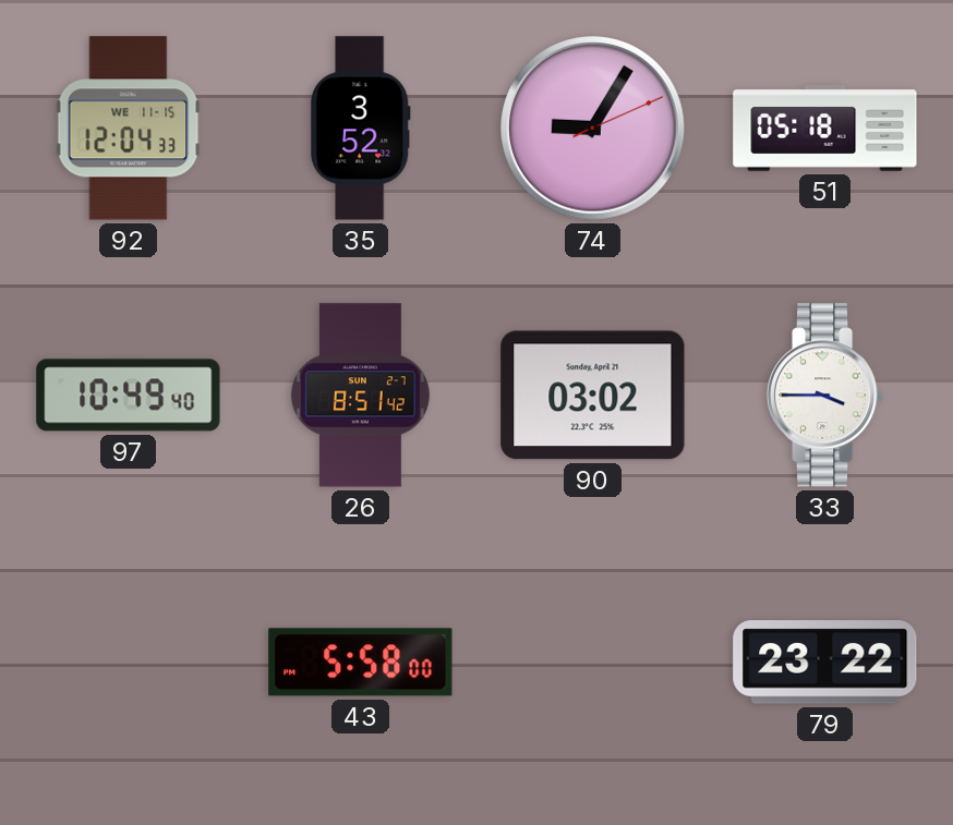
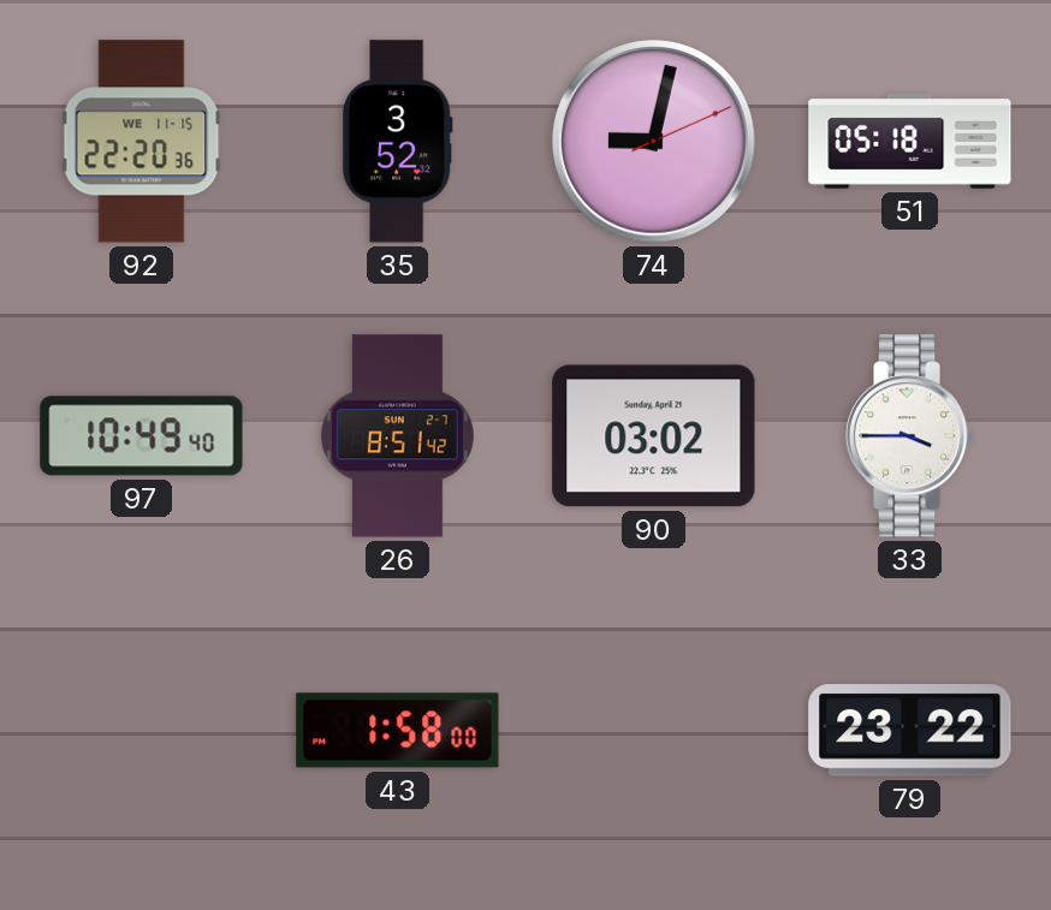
92: 12:04 -> 22:20
74: 9:05 -> 9:02
43: 5:58 -> 1:58
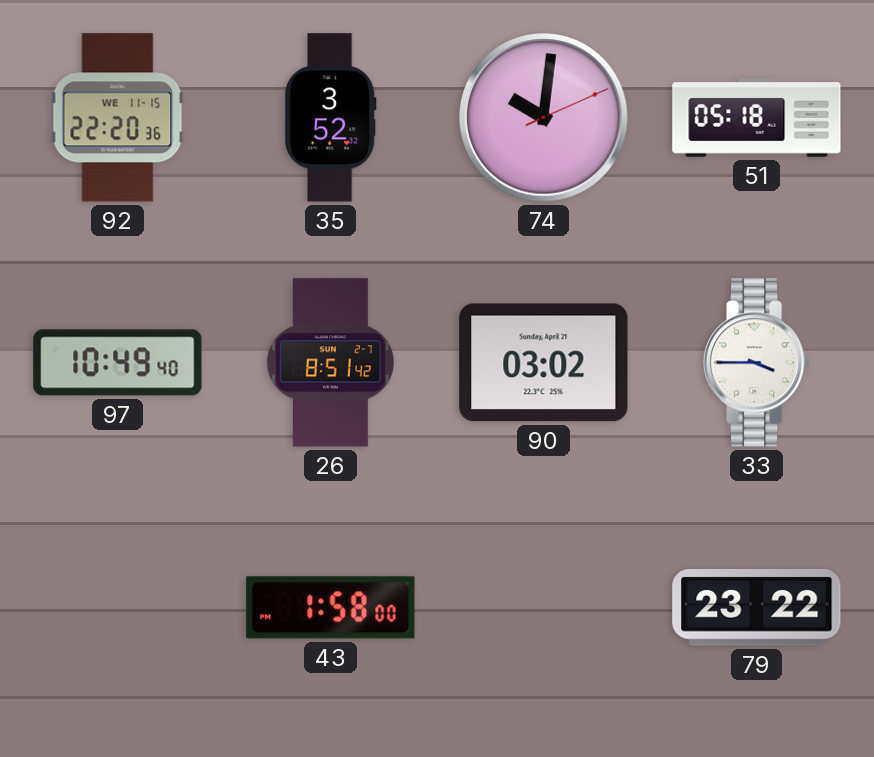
74: 9:02 -> 10:01
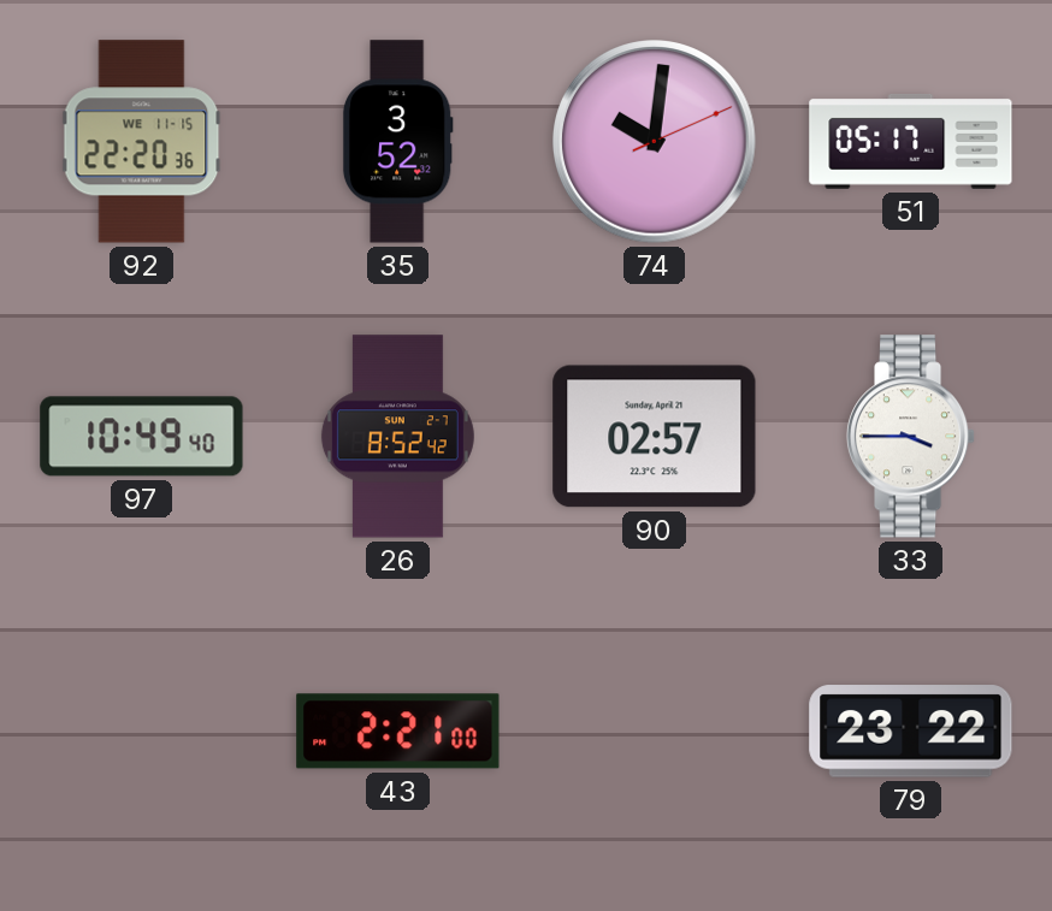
51: 05:18 -> 05:17
26: 8:51 -> 8:52
90: 03:02 -> 02:57
43: 1:58 -> 2:21
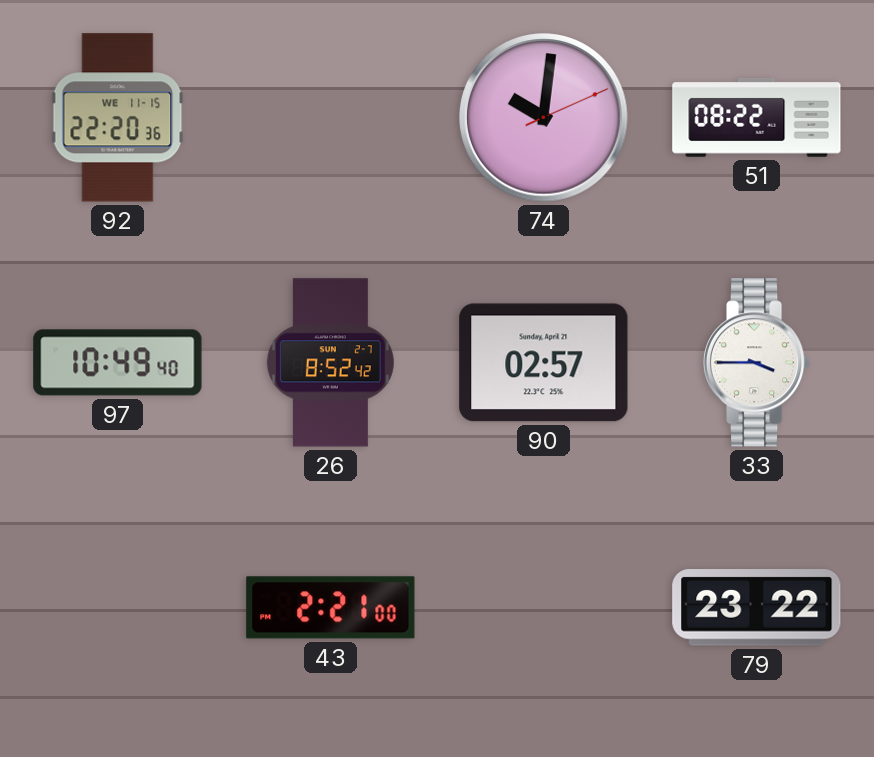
35: 3:52 -> none
51: 05:17 -> 08:22
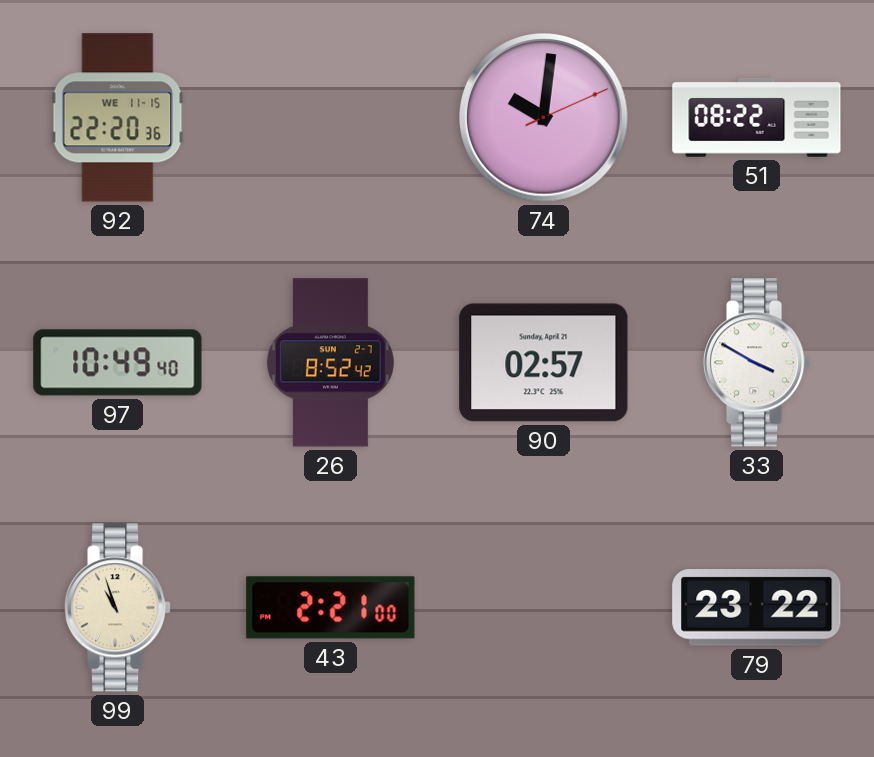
33: 3:45 -> 3:50
99: none -> 10:57
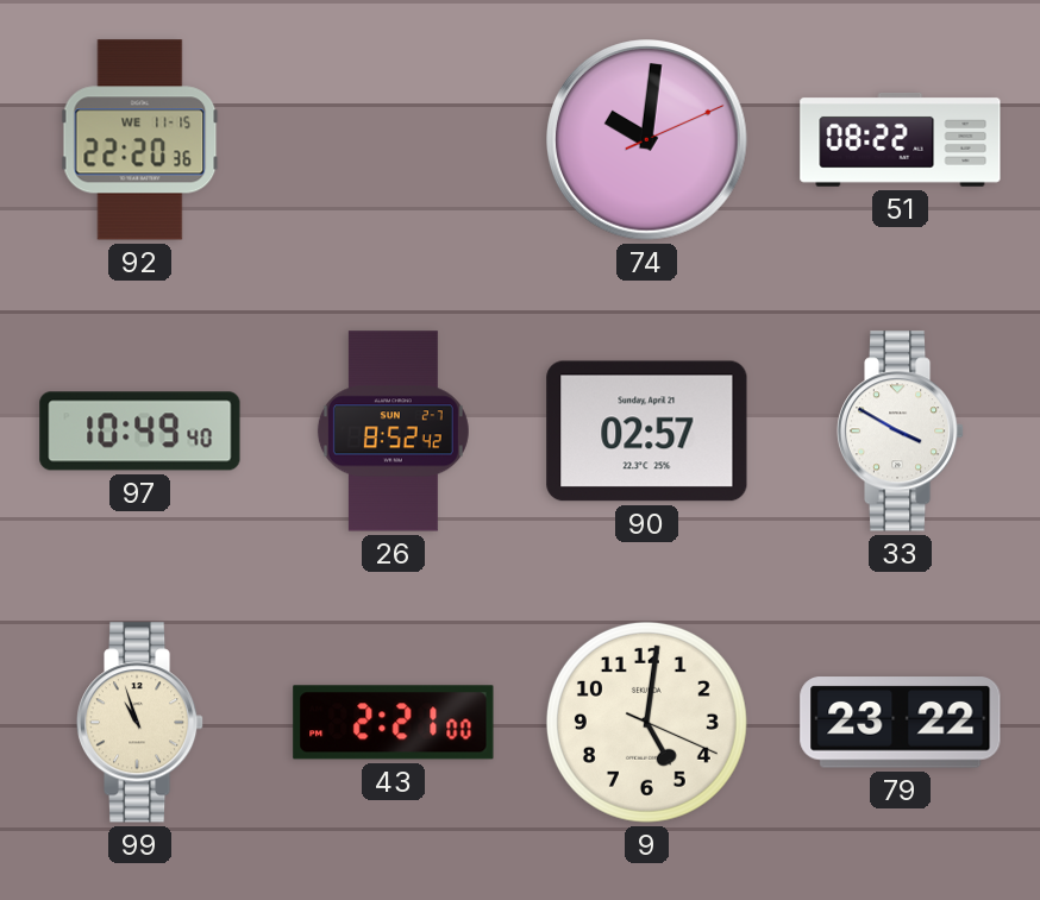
9: none -> 5:01
